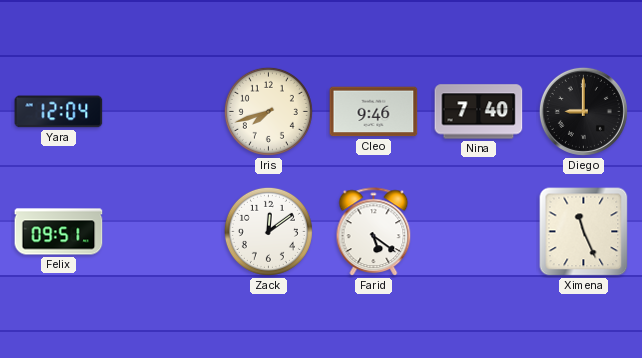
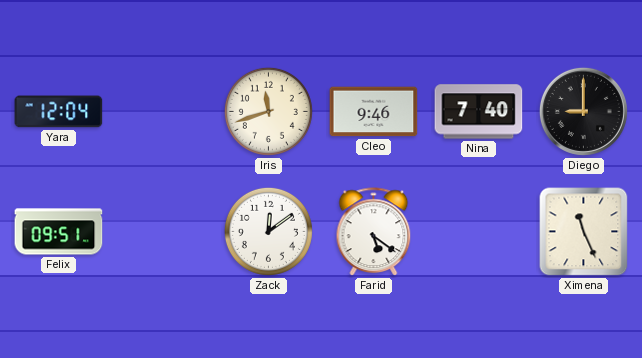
Iris: 7:42 -> 11:42
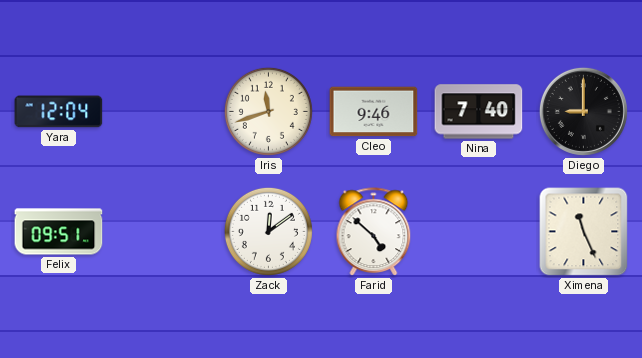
Farid: 5:21 -> 4:52
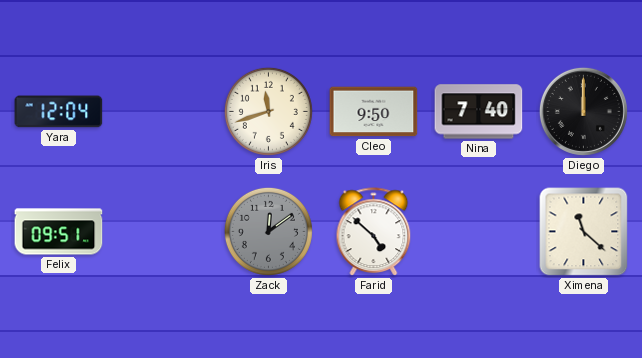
Cleo: 9:46 -> 9:50
Diego: 9:00 -> 12:00
Zack dial: white -> grey
Ximena: 11:26 -> 11:22
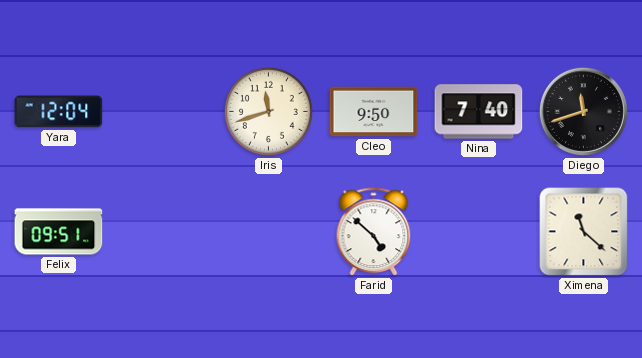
Diego: 12:00 -> 11:42
Zack: 12:09 -> none
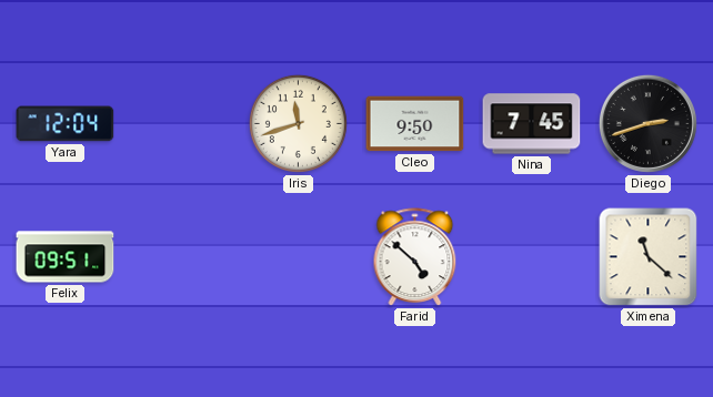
Nina: 7:40 -> 7:45
Diego: 11:42 -> 2:42
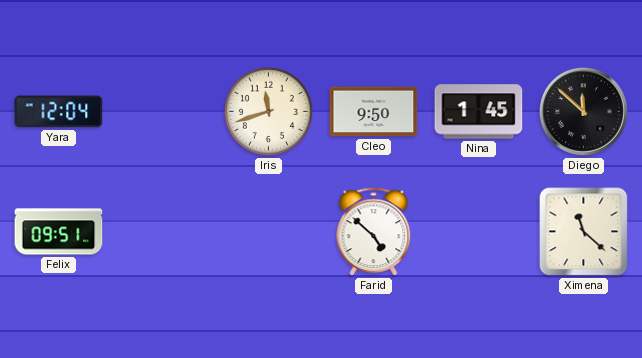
Nina: 7:45 -> 1:45
Diego: 2:42 -> 11:52
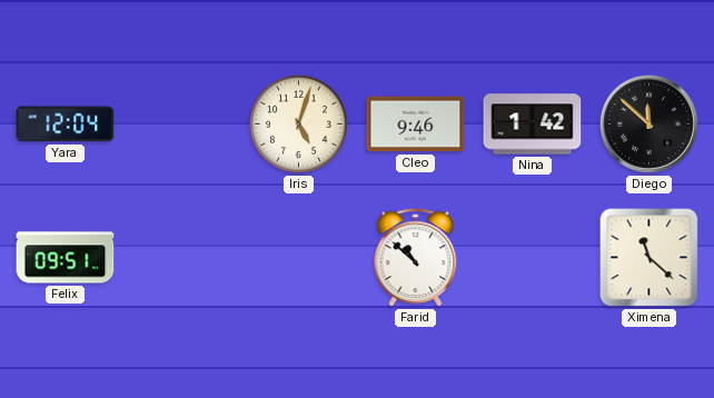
Iris: 11:42 -> 5:03
Cleo: 9:50 -> 9:46
Nina: 1:45 -> 1:42
Farid: 4:52 -> 10:52
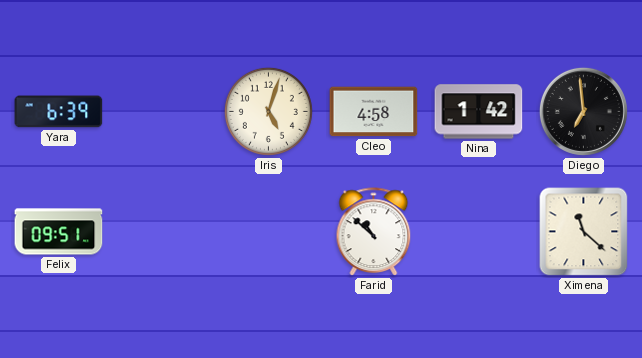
Yara: 12:04 -> 6:39
Cleo: 9:46 -> 4:58
Diego: 11:52 -> 6:59
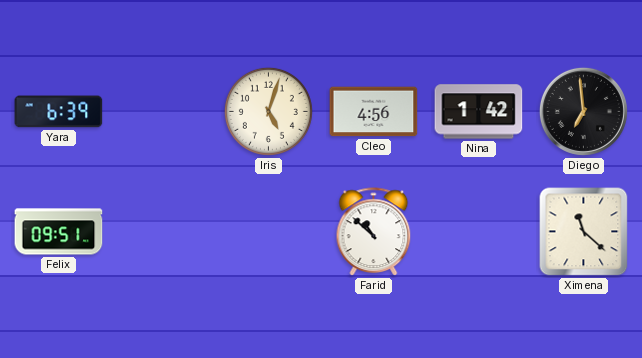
Cleo: 4:58 -> 4:56
